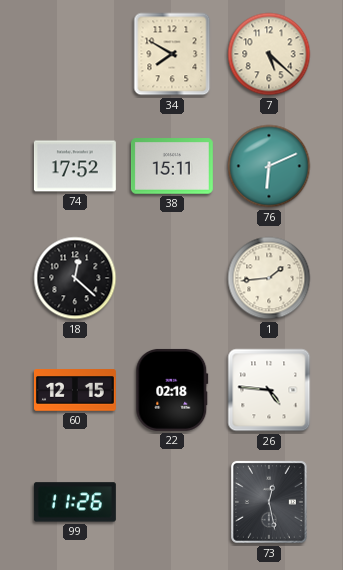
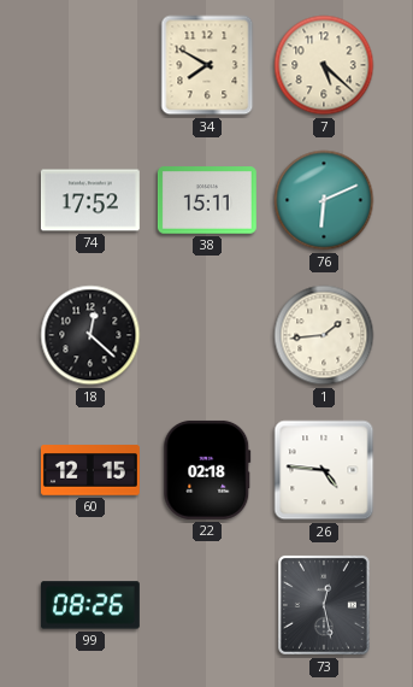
99: 11:26 -> 08:26
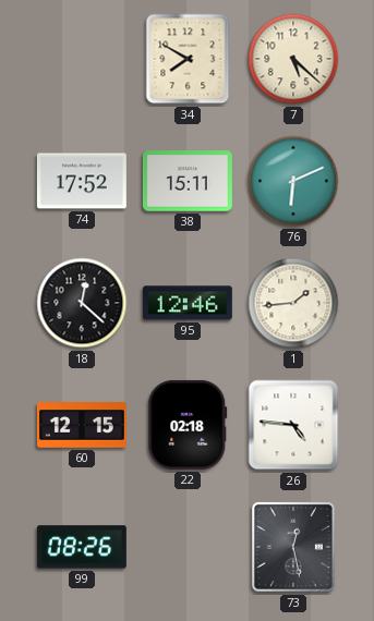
95: none -> 12:46
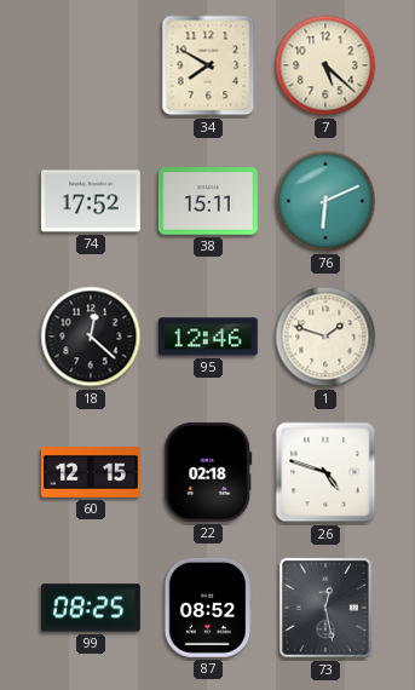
1: 1:44 -> 1:48
26: 4:46 -> 4:48
99: 08:26 -> 08:25
87: none -> 08:52
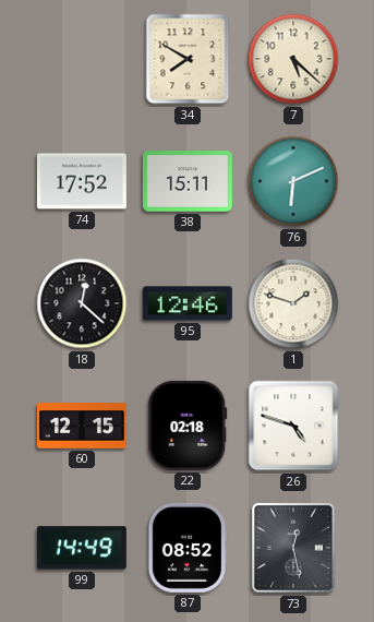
99: 08:25 -> 14:49
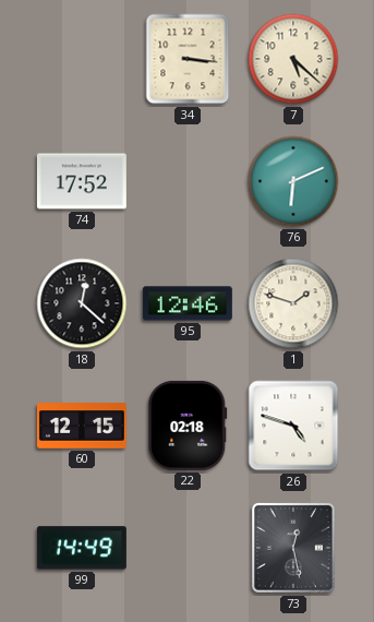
34: 7:50 -> 3:16
38: 15:11 -> none
87: 08:52 -> none
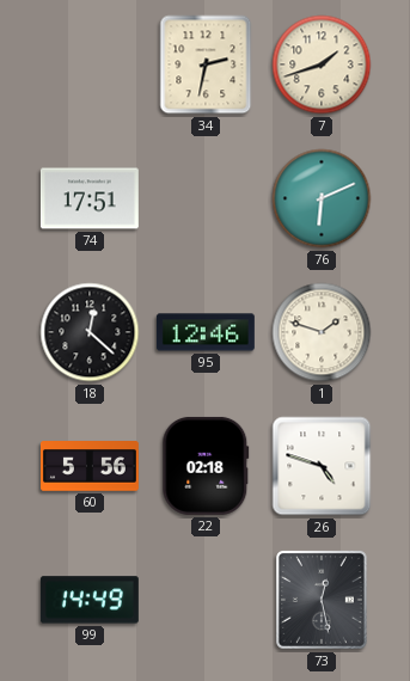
34: 3:16 -> 2:32
7: 5:22 -> 1:42
74: 17:52 -> 17:51
60: 12:15 -> 5:56
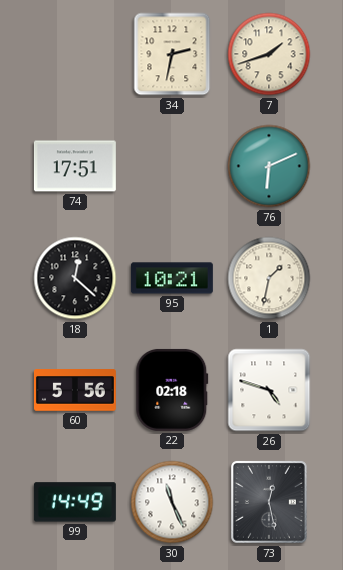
95: 12:46 -> 10:21
1: 1:48 -> 1:32
30: none -> 11:26
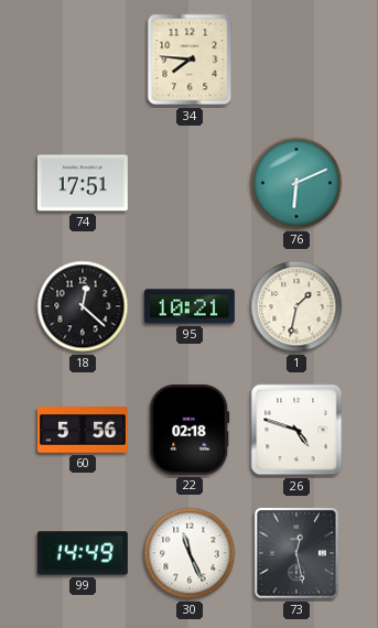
34: 2:32 -> 7:46
7: 1:42 -> none
